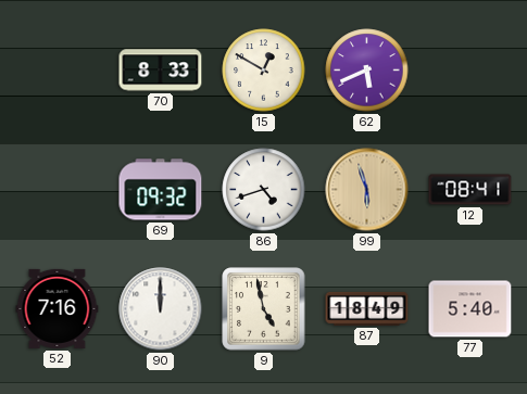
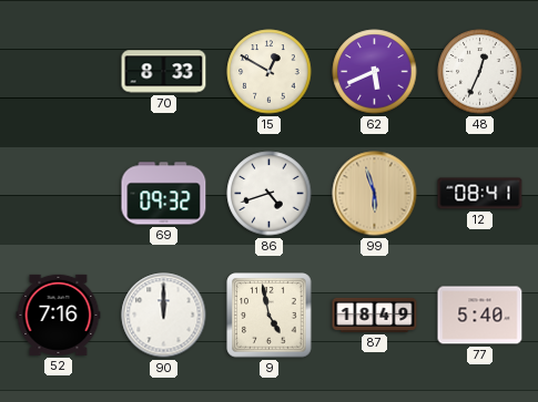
48: none -> 12:34
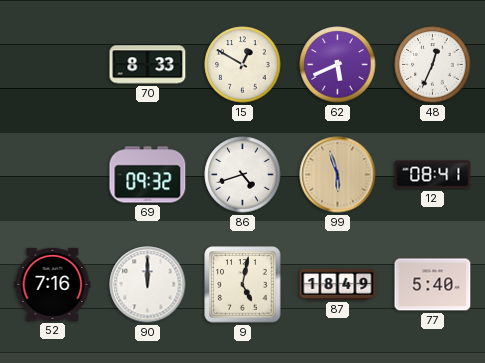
9: 4:58 -> 5:02
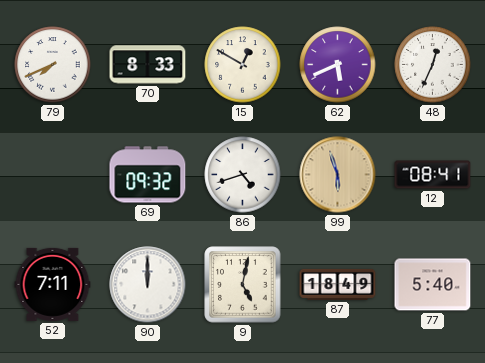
79: none -> 7:41
52: 7:16 -> 7:11
